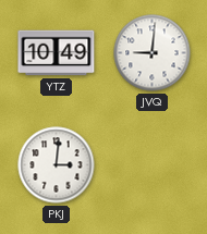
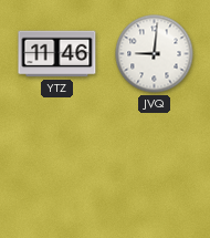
YTZ: 10:49 -> 11:46
PKJ: 3:01 -> none
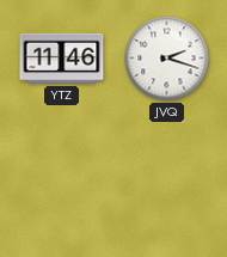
JVQ: 9:01 -> 2:18
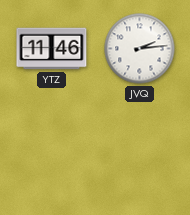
JVQ: 2:18 -> 2:14
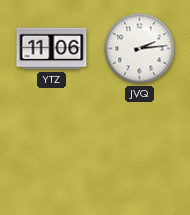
YTZ: 11:46 -> 11:06
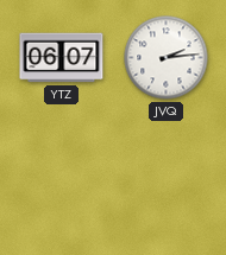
YTZ: 11:06 -> 06:07
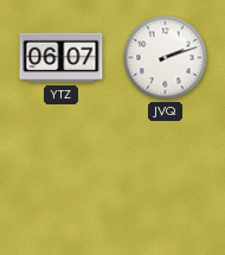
JVQ: 2:14 -> 2:12
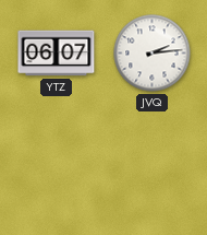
JVQ: 2:12 -> 2:14
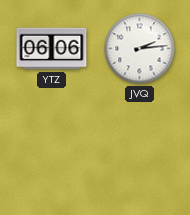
YTZ: 06:07 -> 06:06
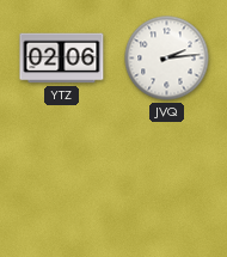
YTZ: 06:06 -> 02:06
